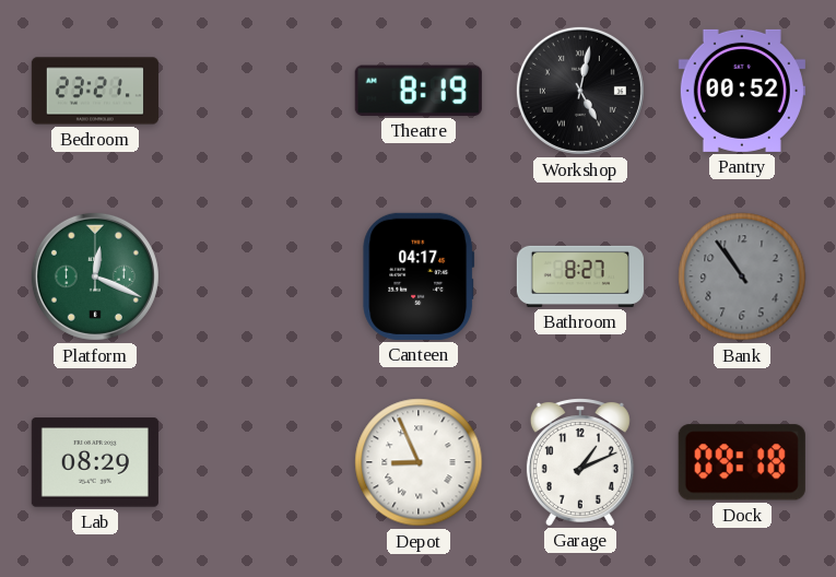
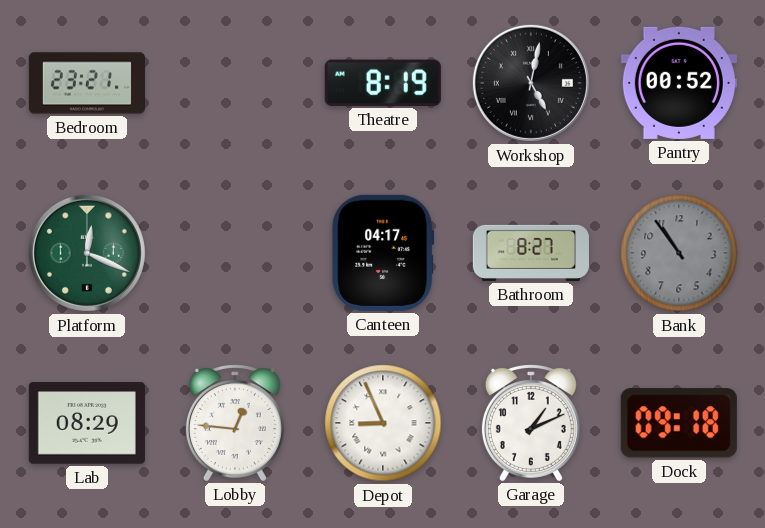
Lobby: none -> 12:46
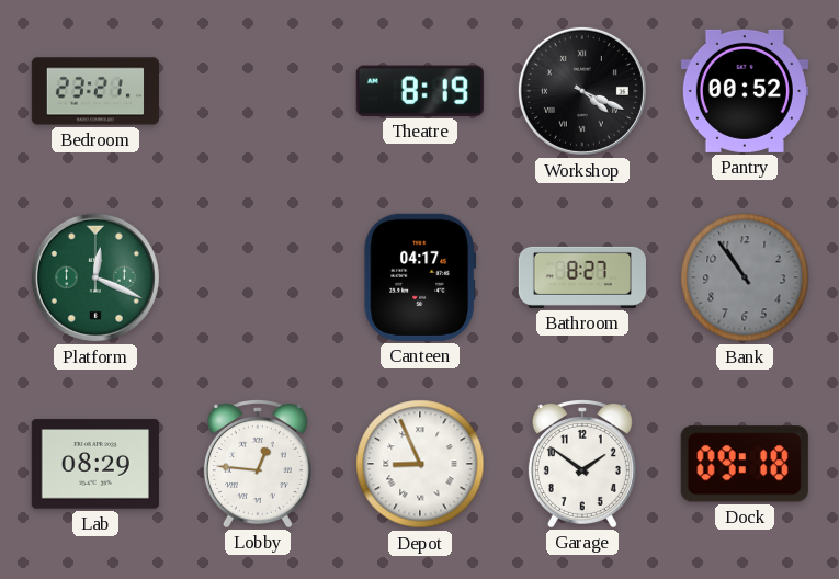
Workshop: 5:02 -> 4:19
Garage: 1:11 -> 1:51
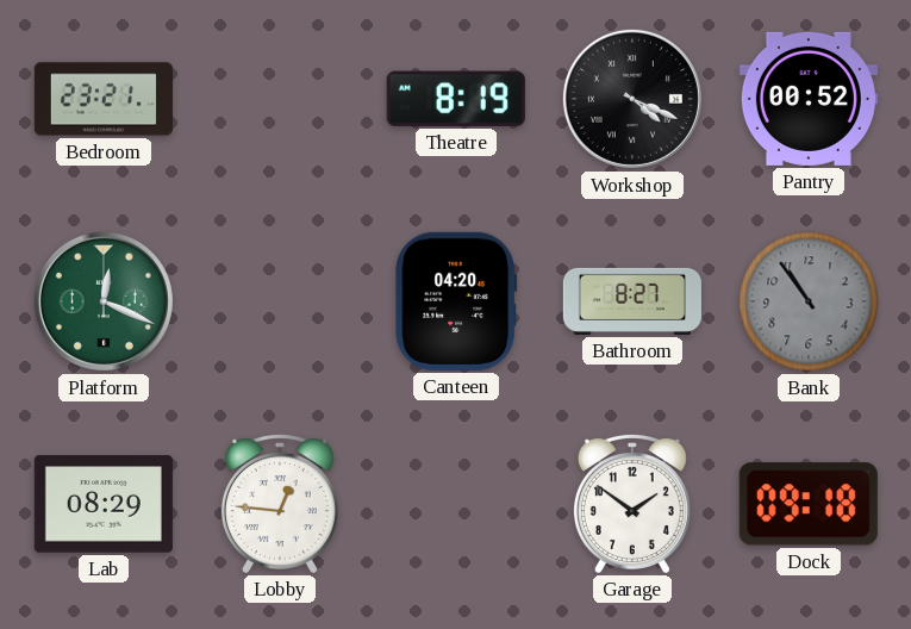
Canteen: 04:17 -> 04:20
Depot: 8:56 -> none
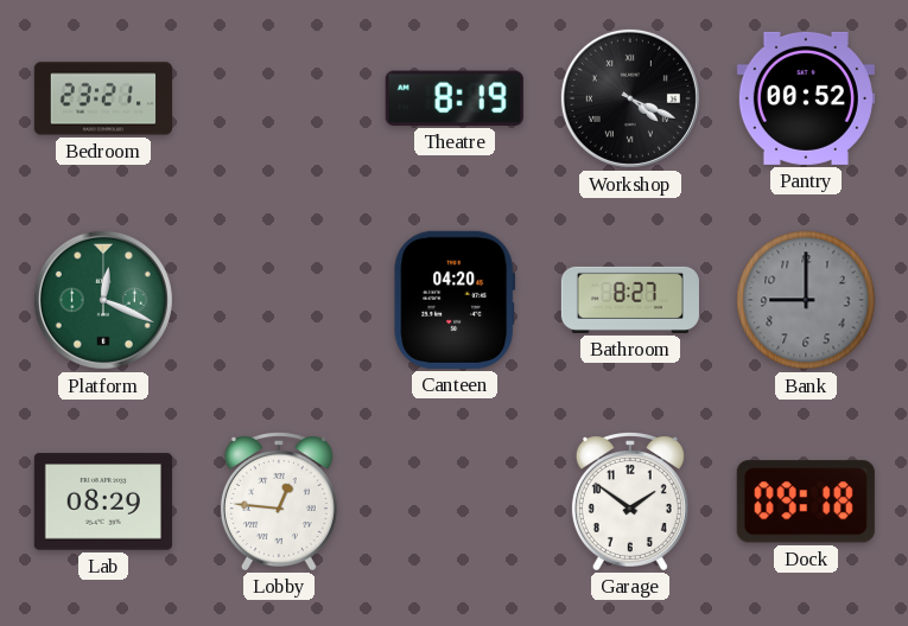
Bank: 10:54 -> 9:00
